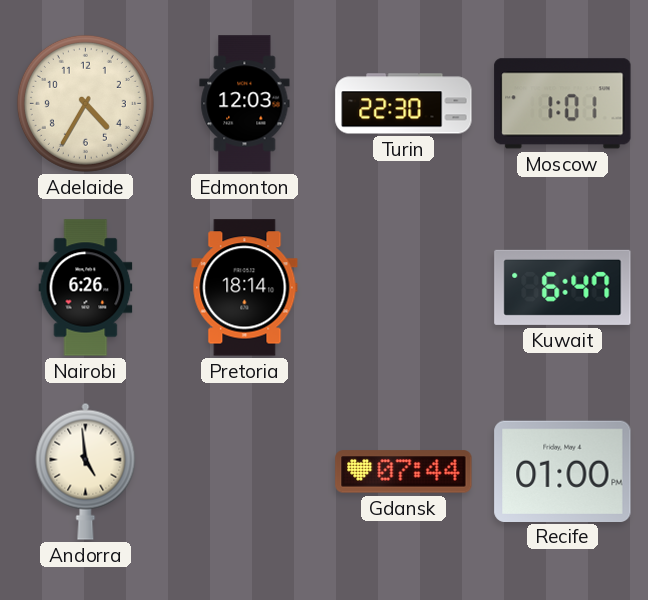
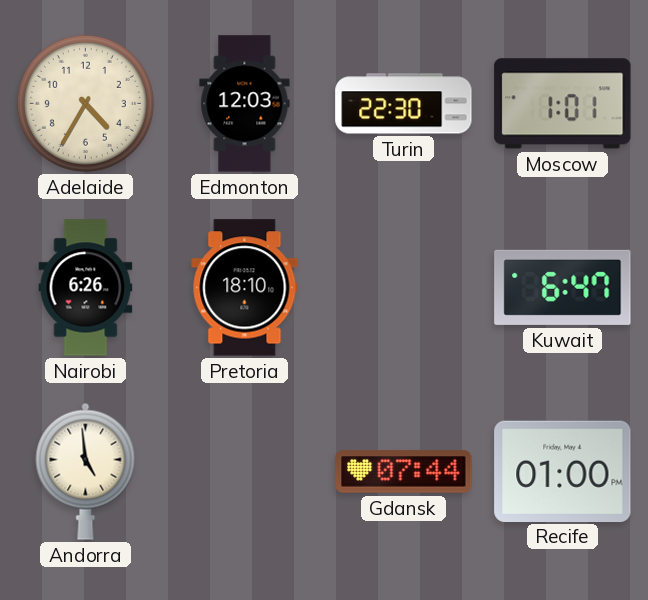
Pretoria: 18:14 -> 18:10
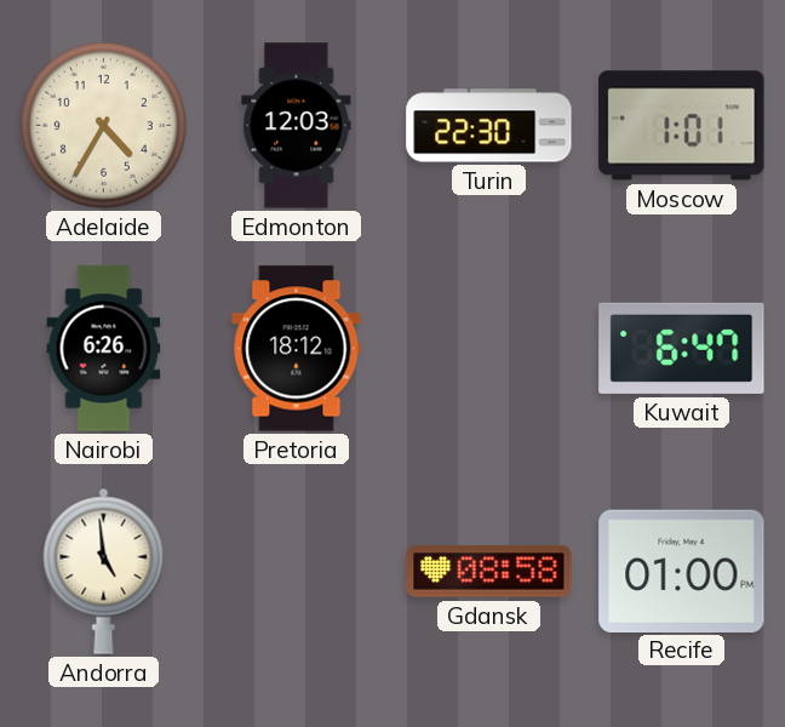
Pretoria: 18:10 -> 18:12
Gdansk: 07:44 -> 08:58
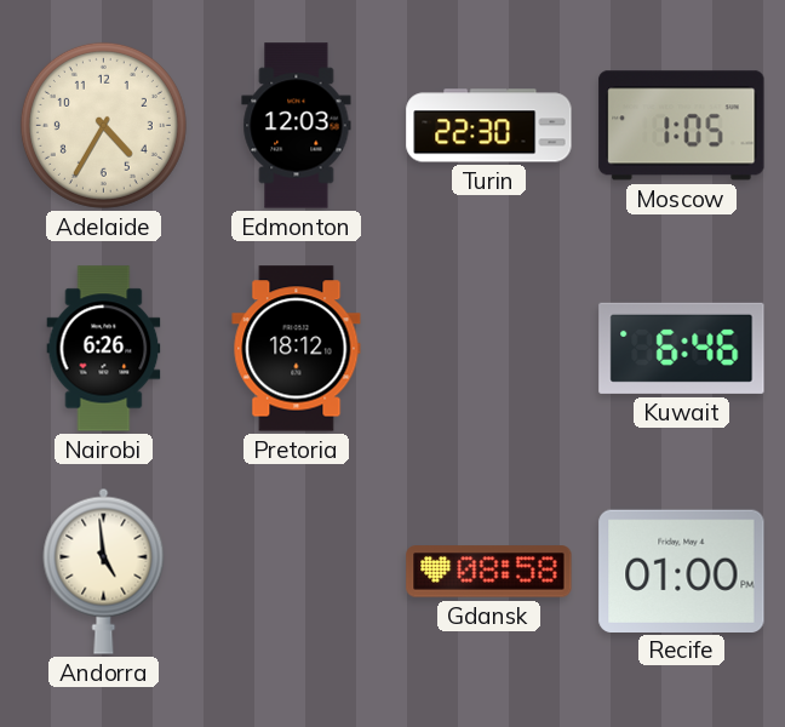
Moscow: 1:01 -> 1:05
Kuwait: 6:47 -> 6:46
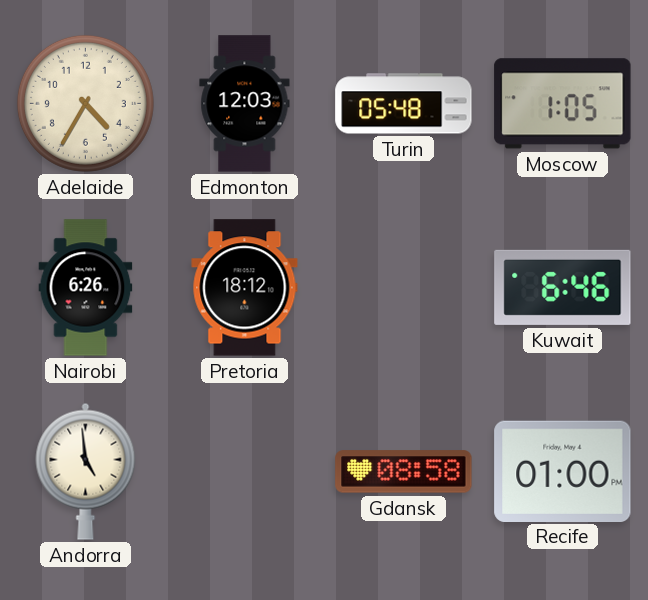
Turin: 22:30 -> 05:48
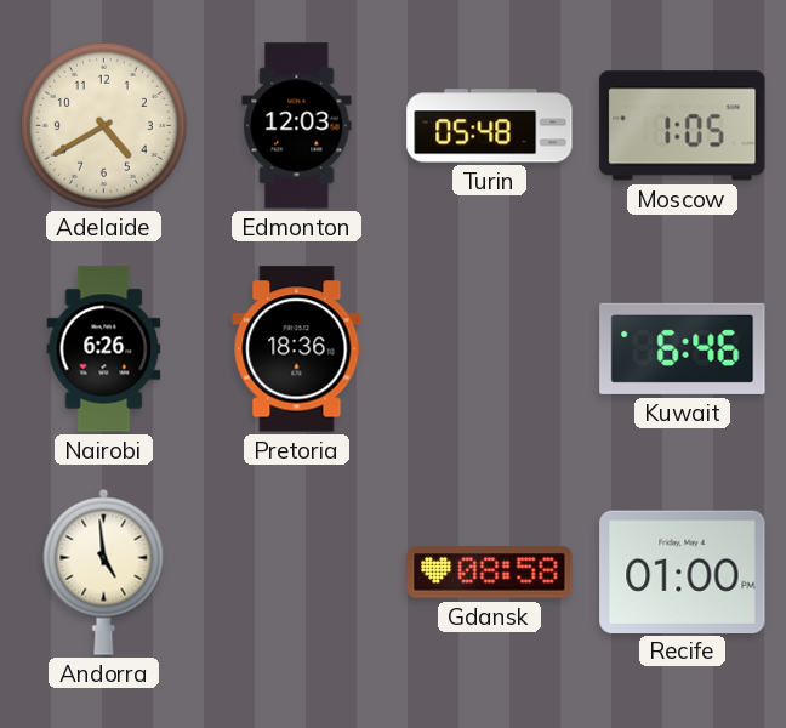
Adelaide: 4:35 -> 4:40
Pretoria: 18:12 -> 18:36
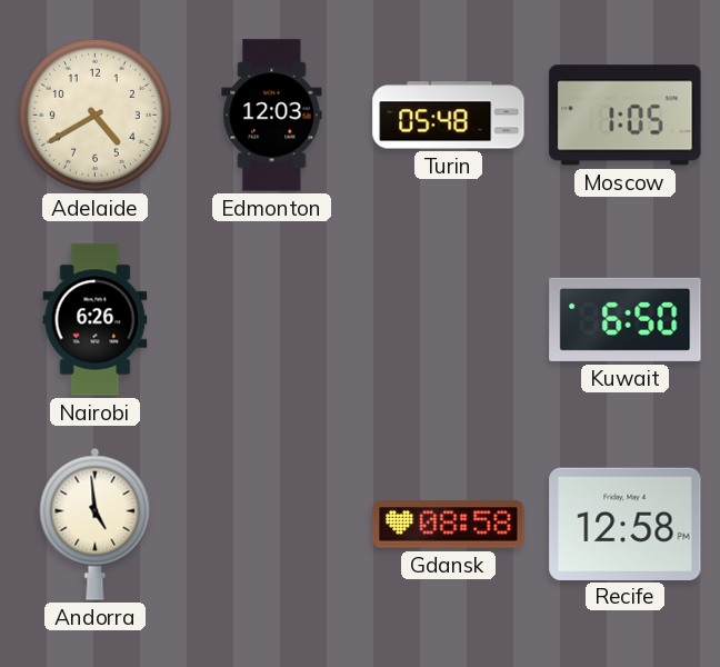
Pretoria: 18:36 -> none
Kuwait: 6:46 -> 6:50
Recife: 01:00 -> 12:58
